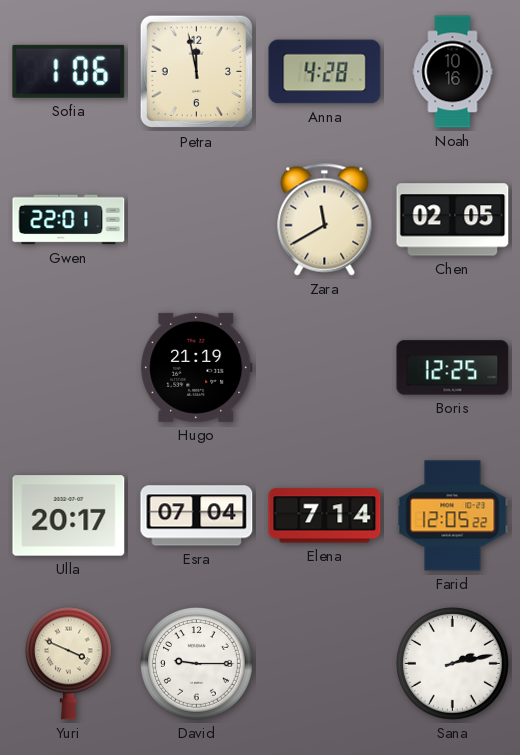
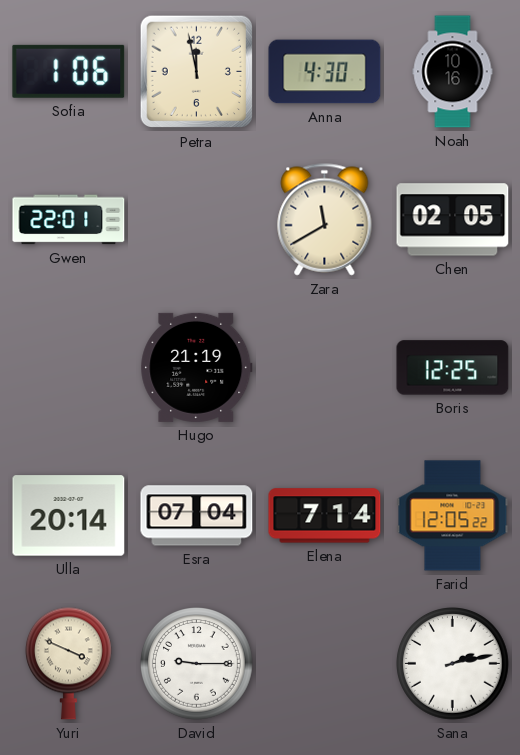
Anna: 4:28 -> 4:30
Ulla: 20:17 -> 20:14
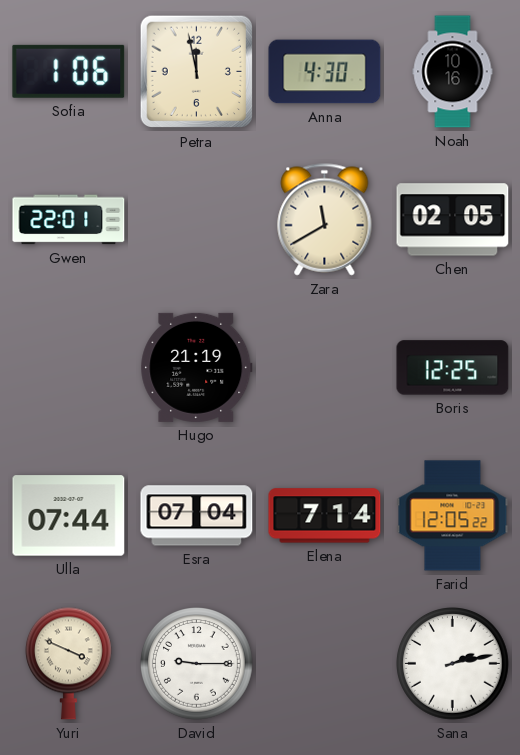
Ulla: 20:14 -> 07:44
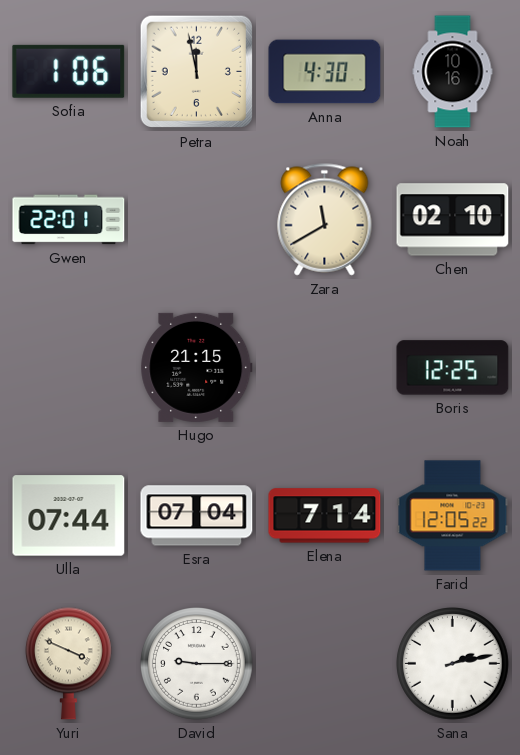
Chen: 02:05 -> 02:10
Hugo: 21:19 -> 21:15
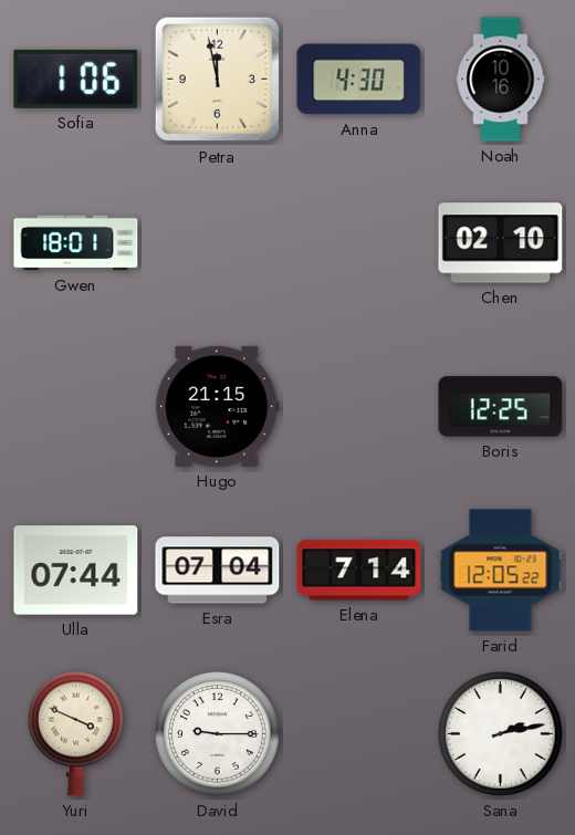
Gwen: 22:01 -> 18:01
Zara: 11:40 -> none
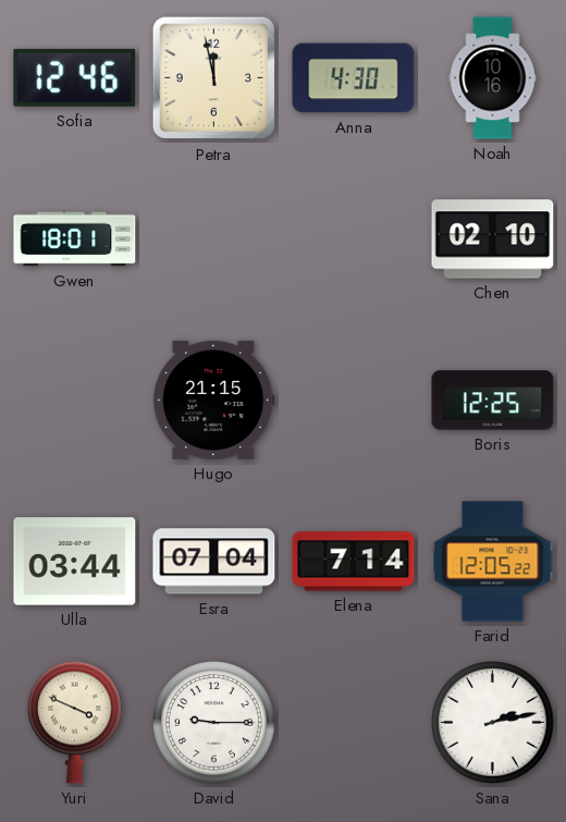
Sofia: 1:06 -> 12:46
Ulla: 07:44 -> 03:44
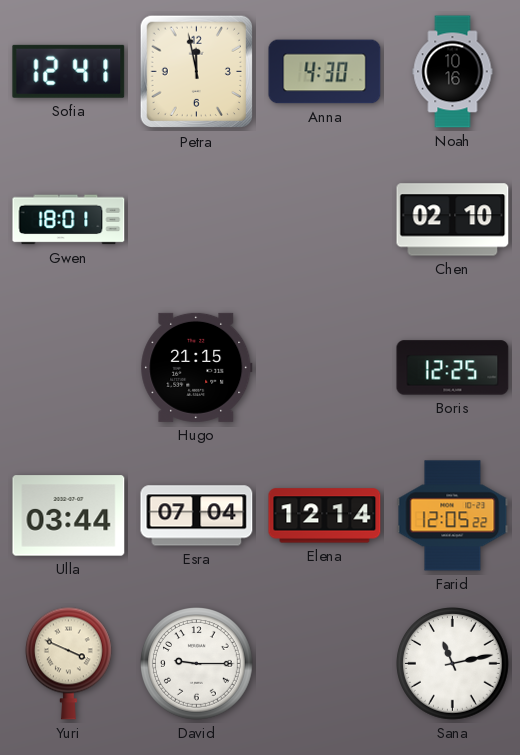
Sofia: 12:46 -> 12:41
Elena: 7:14 -> 12:14
Sana: 2:13 -> 11:13
